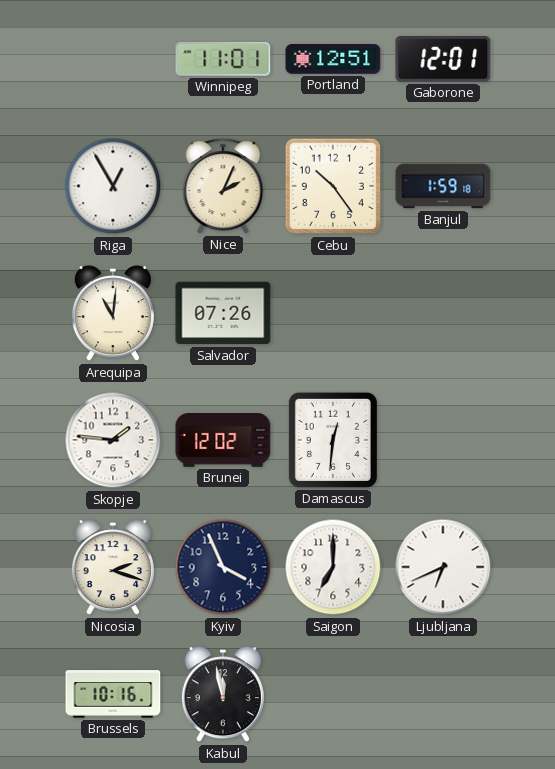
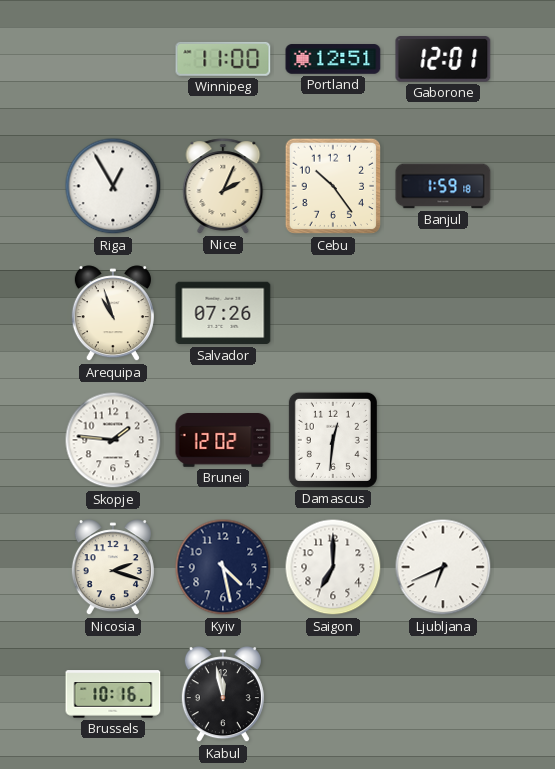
Winnipeg: 11:01 -> 11:00
Arequipa: 11:01 -> 10:57
Kyiv: 3:56 -> 4:28
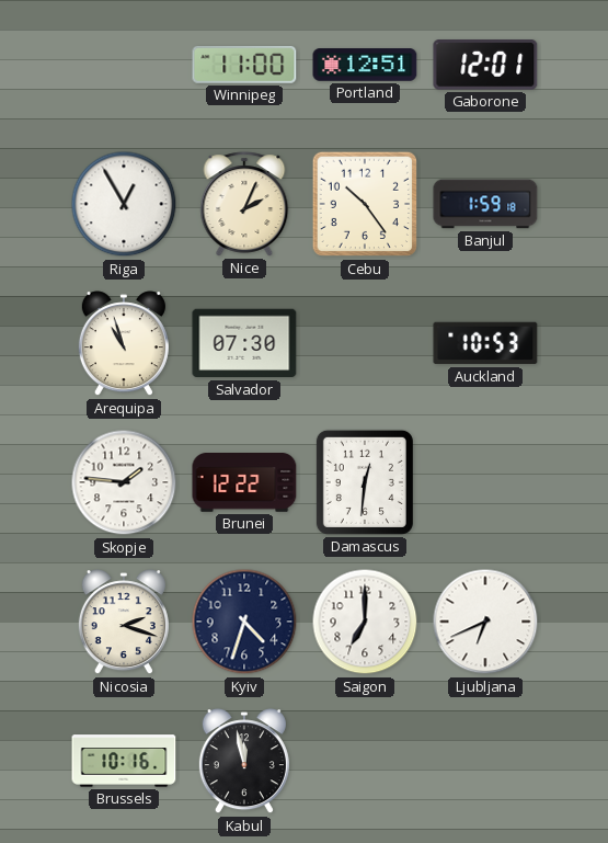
Salvador: 07:26 -> 07:30
Auckland: none -> 10:53
Brunei: 12:02 -> 12:22
Kyiv: 4:28 -> 4:33
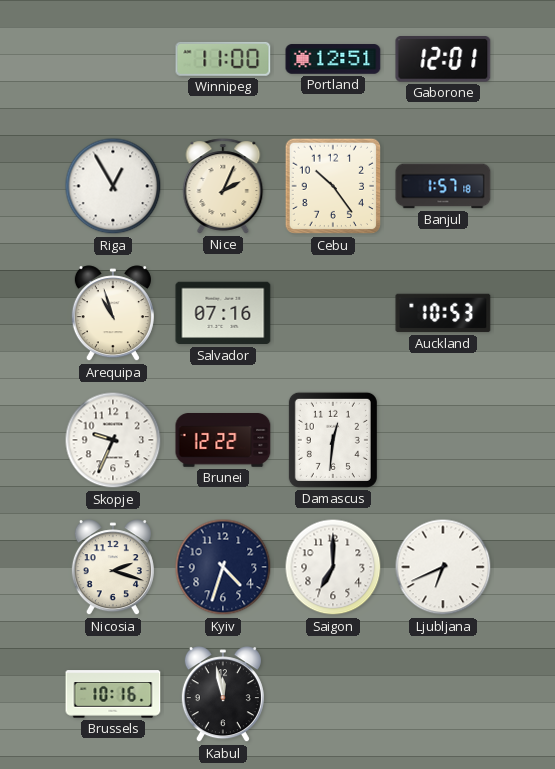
Banjul: 1:59 -> 1:57
Salvador: 07:30 -> 07:16
Skopje: 1:46 -> 9:34
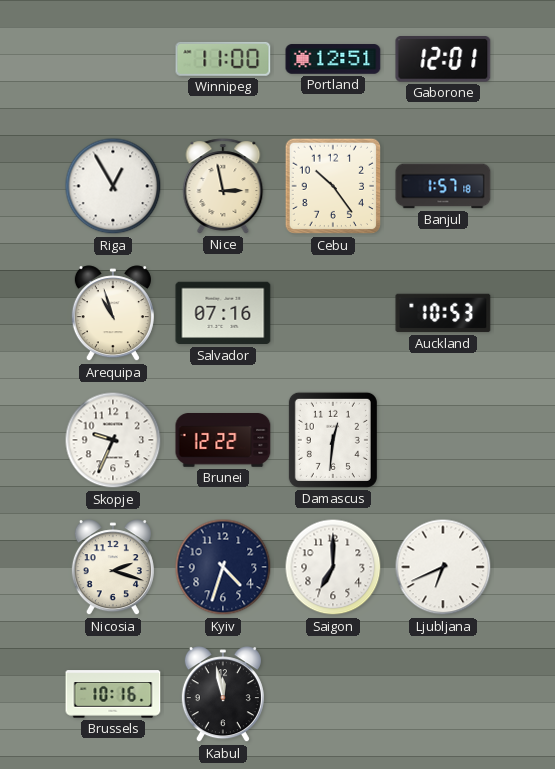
Nice: 2:04 -> 2:58
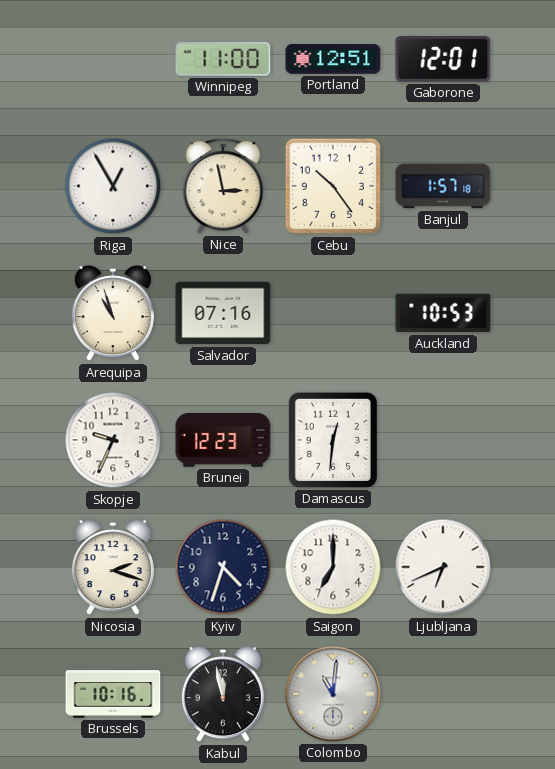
Brunei: 12:22 -> 12:23
Colombo: none -> 11:01
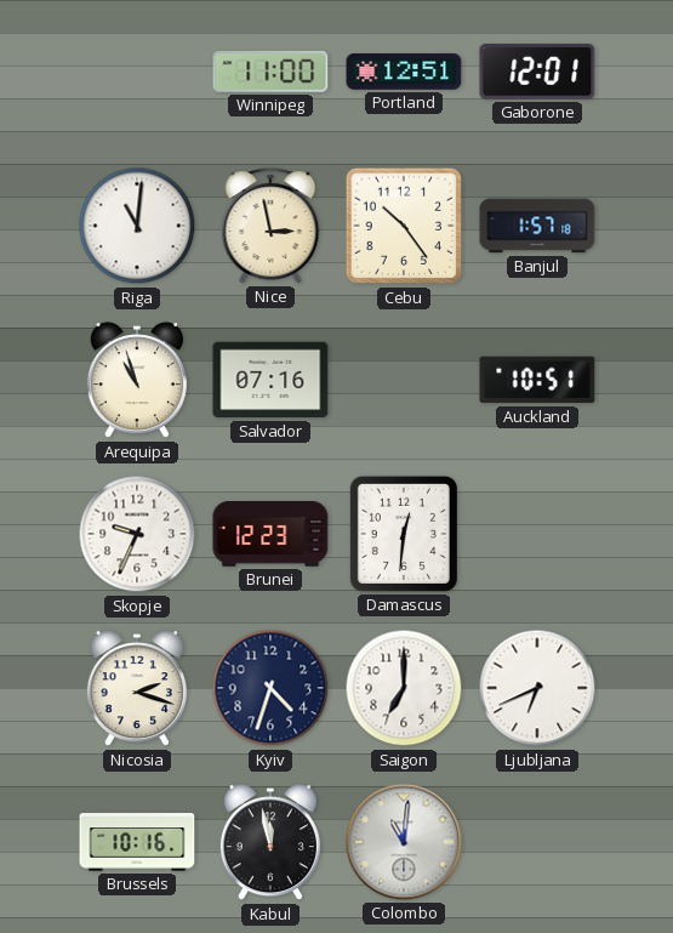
Riga: 12:55 -> 11:01
Auckland: 10:53 -> 10:51
